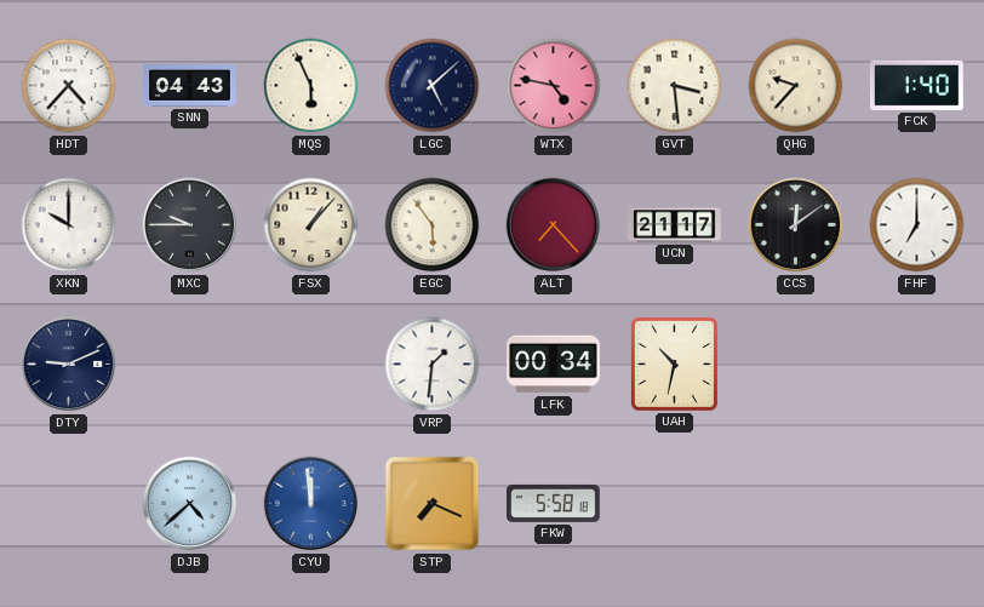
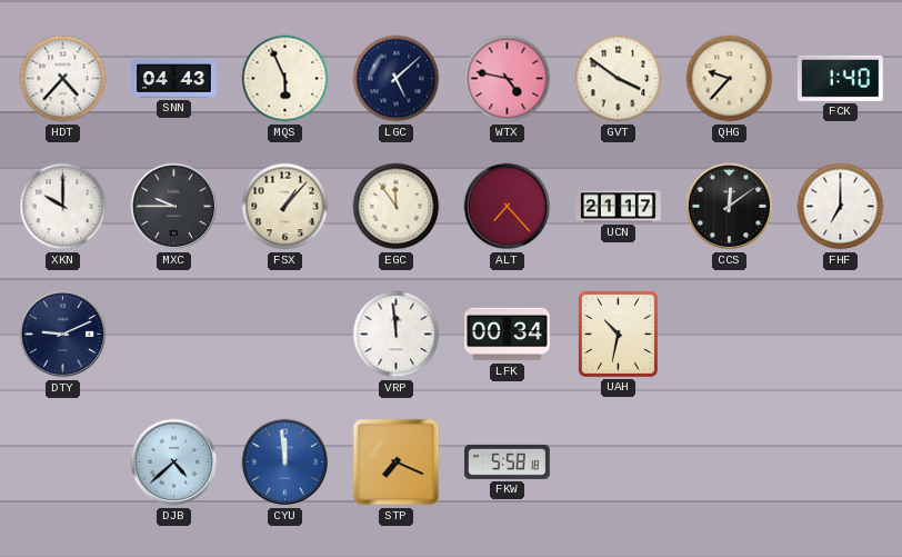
GVT: 3:29 -> 3:51
EGC: 5:54 -> 11:54
VRP: 1:31 -> 11:59
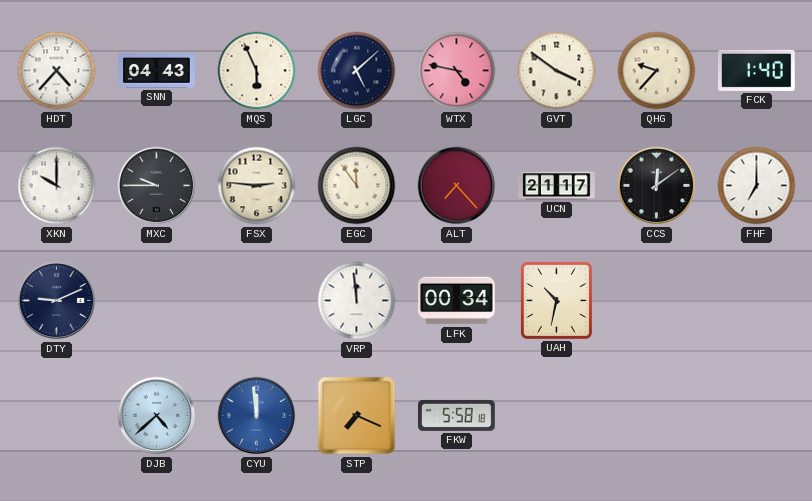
FSX: 1:07 -> 2:46
